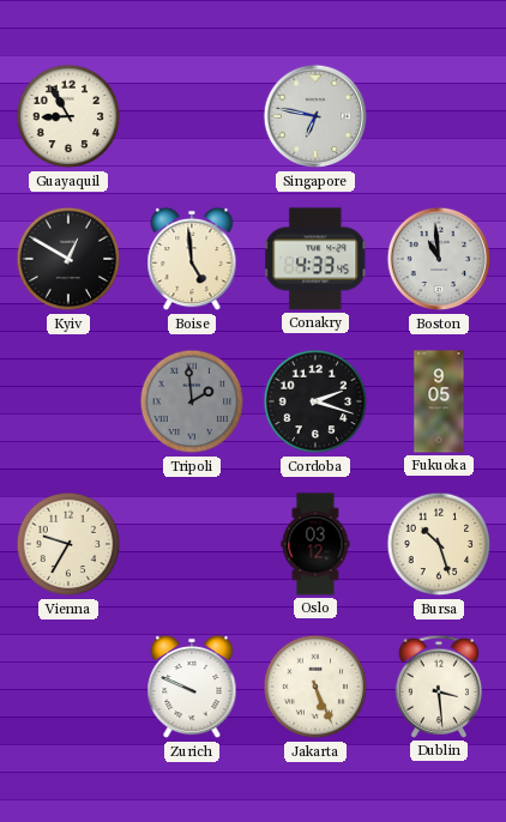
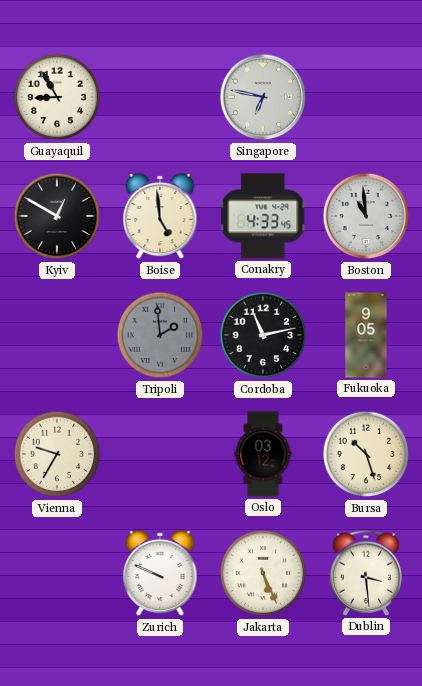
Cordoba: 2:18 -> 11:13
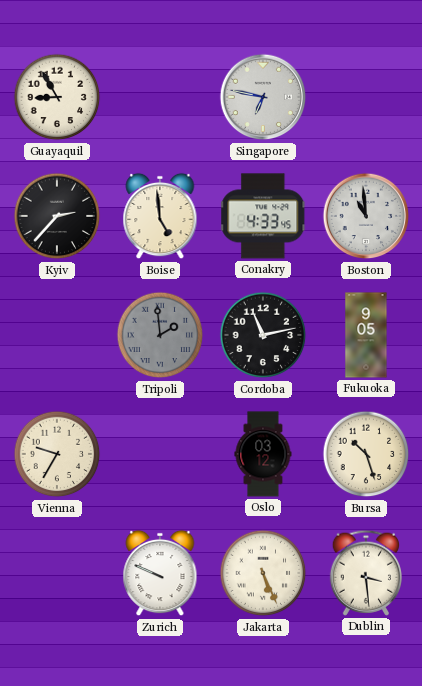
Kyiv: 12:50 -> 2:37
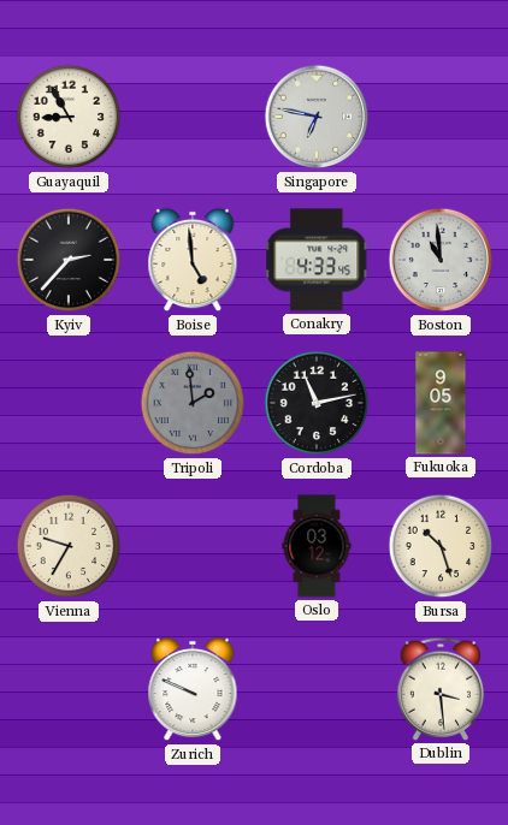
Jakarta: 5:26 -> none
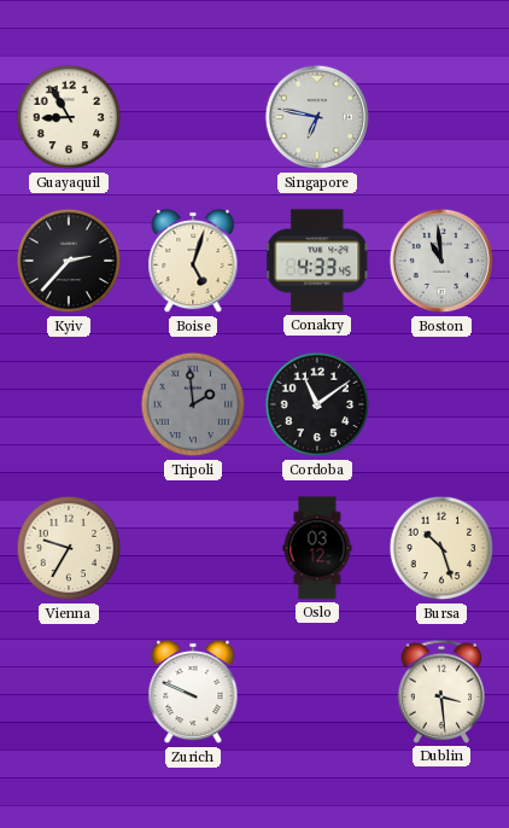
Boise: 4:59 -> 5:03
Cordoba: 11:13 -> 11:09
Fukuoka: 9:05 -> none
